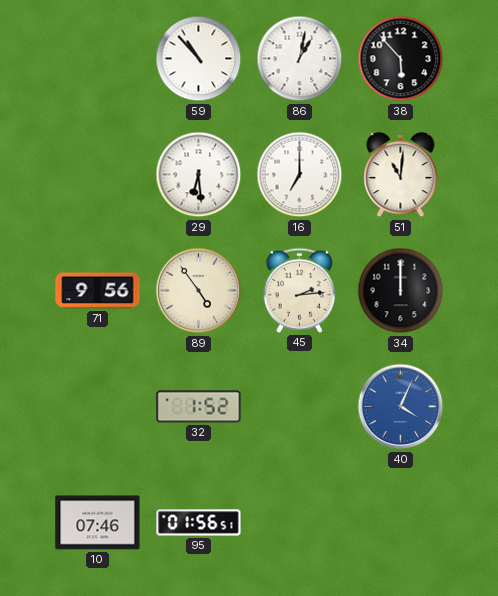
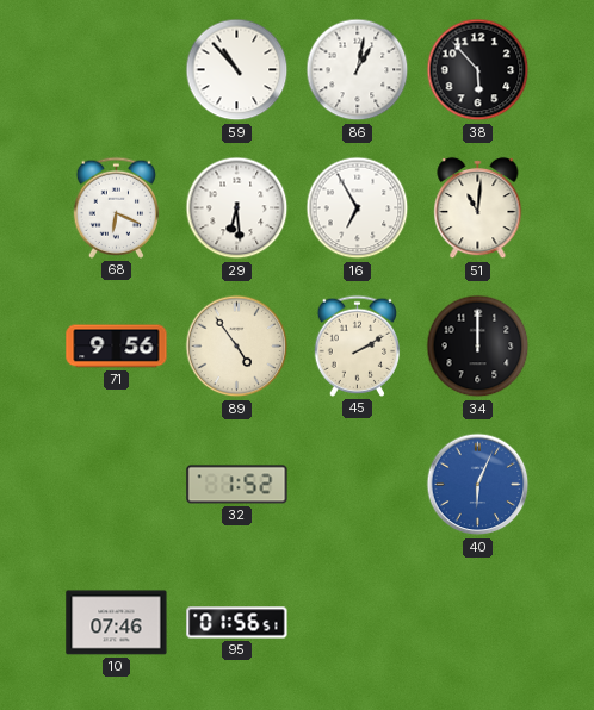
68: none -> 6:19
16: 7:00 -> 6:55
45: 2:14 -> 2:10
40: 4:04 -> 6:04
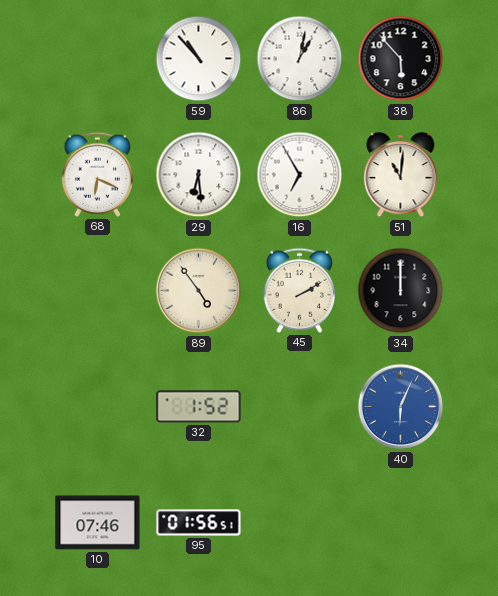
71: 9:56 -> none
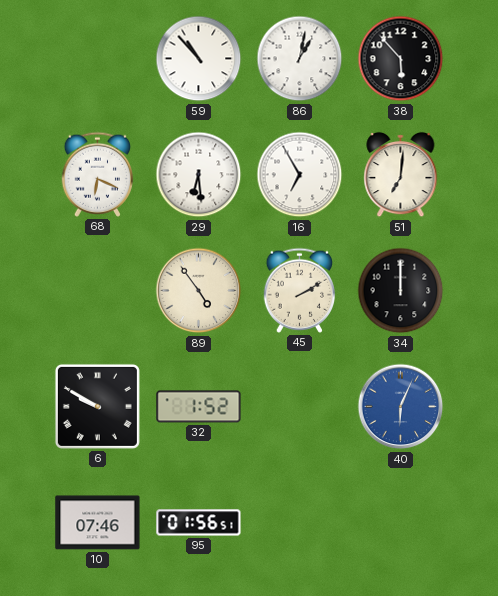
51: 11:01 -> 7:01
6: none -> 9:50
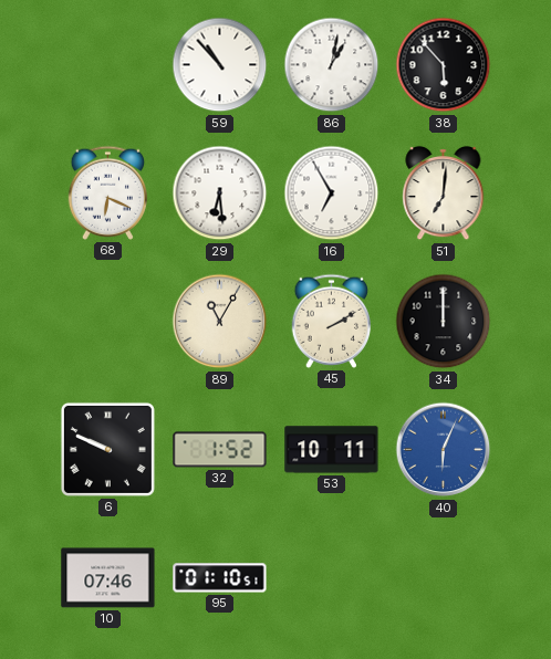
89: 4:54 -> 11:05
6: 9:50 -> 9:49
53: none -> 10:11
95: 01:56 -> 01:10
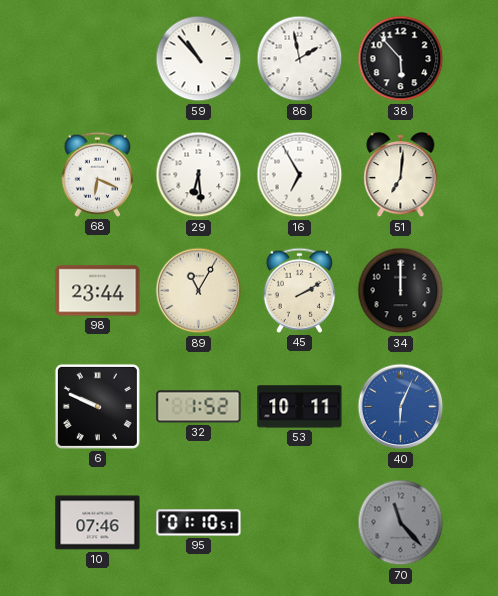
86: 1:02 -> 1:58
98: none -> 23:44
70: none -> 11:23
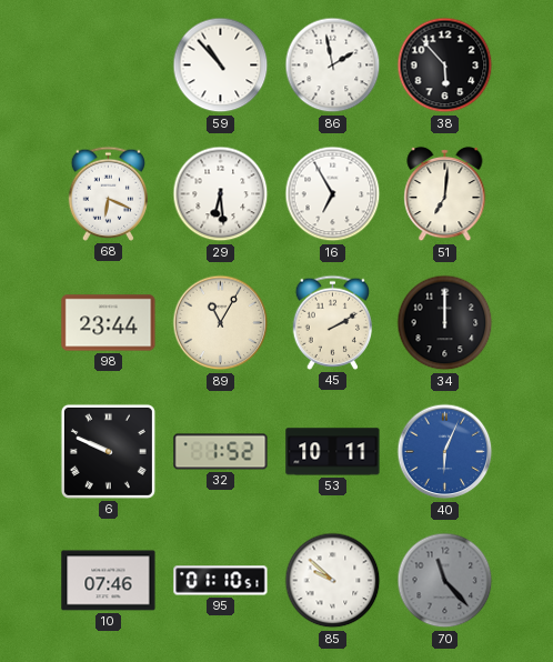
85: none -> 9:52
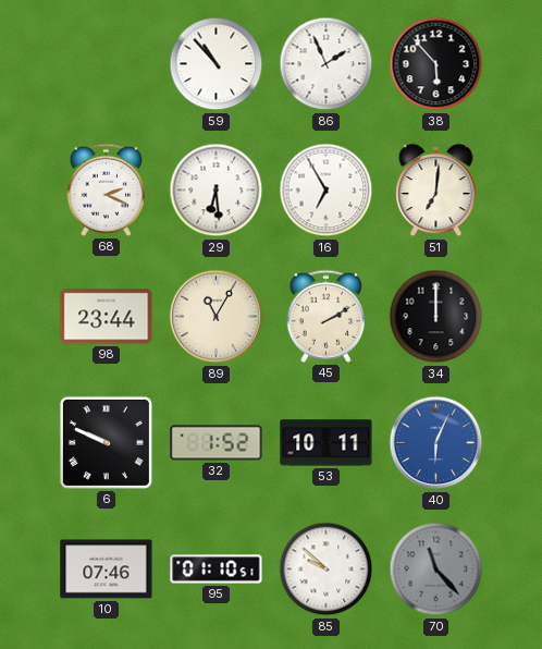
86: 1:58 -> 1:56
68: 6:19 -> 2:19
